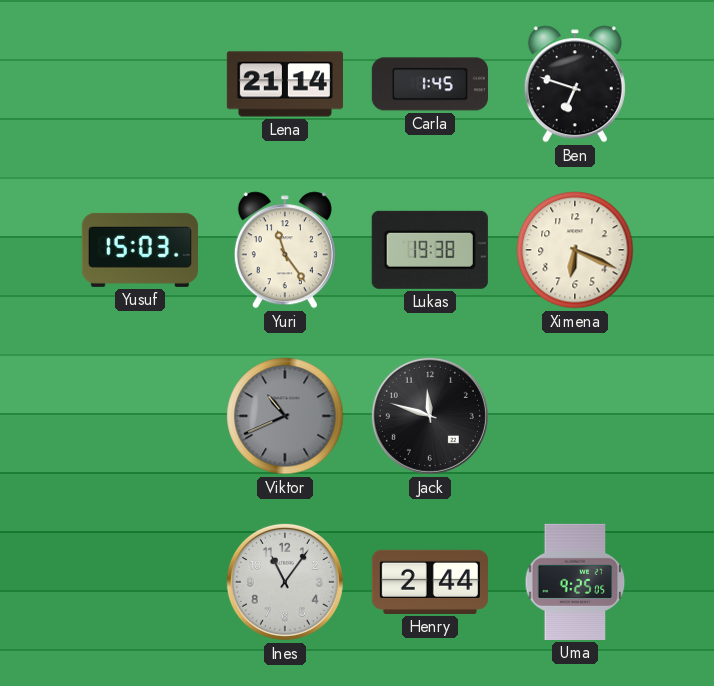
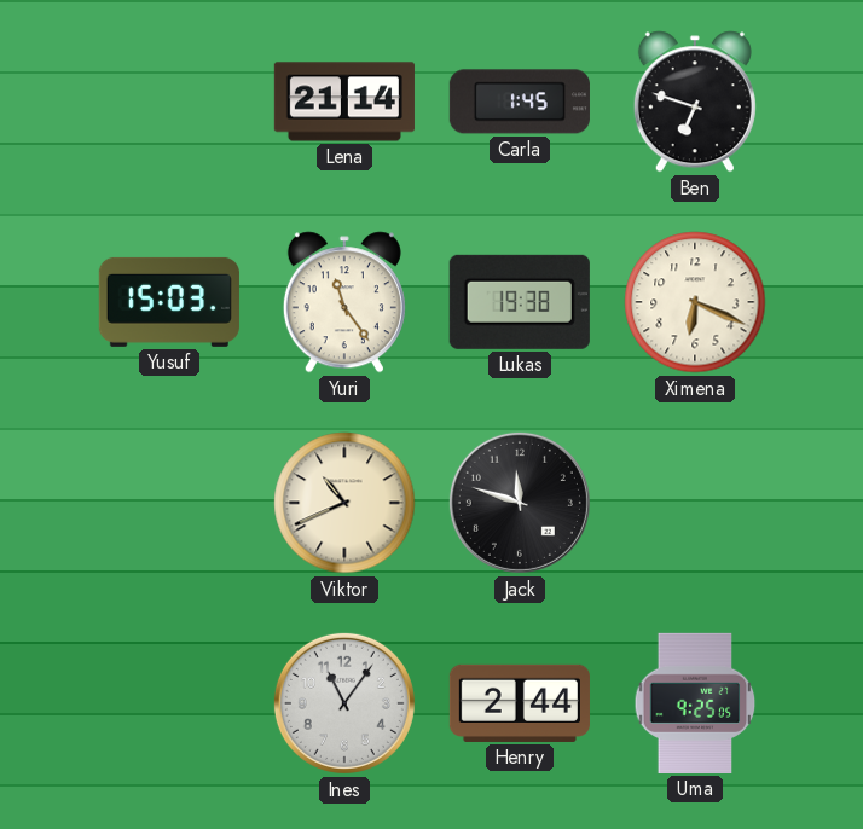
Viktor dial: grey -> cream
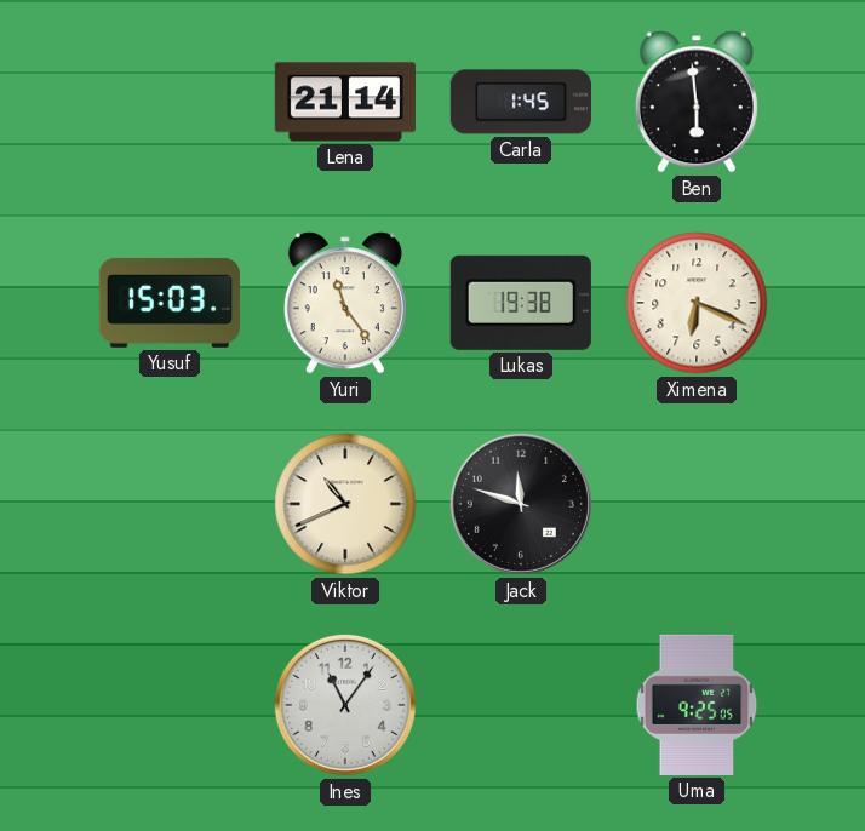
Ben: 6:48 -> 5:59
Henry: 2:44 -> none
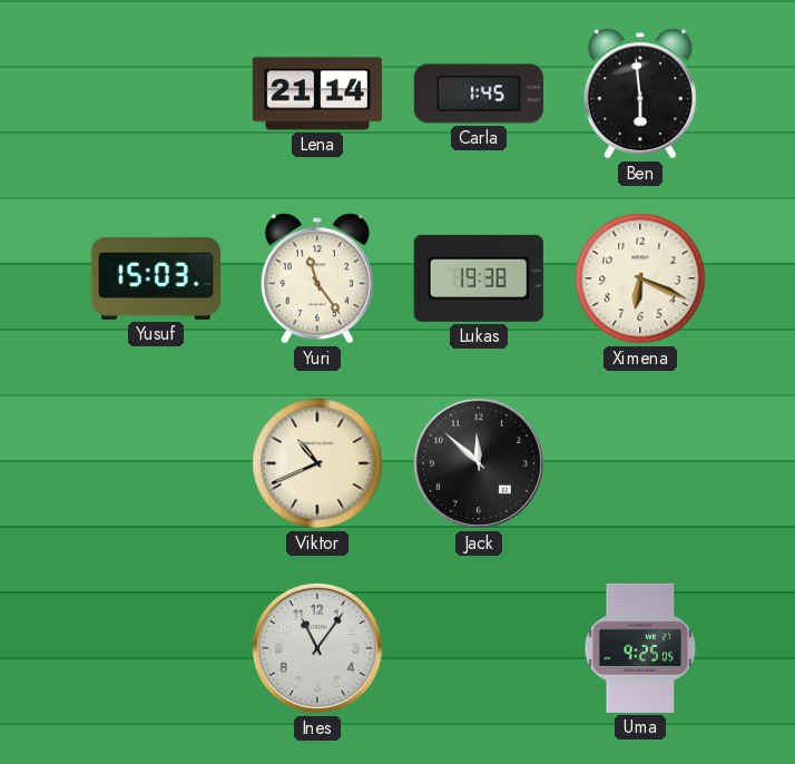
Jack: 11:48 -> 11:52
